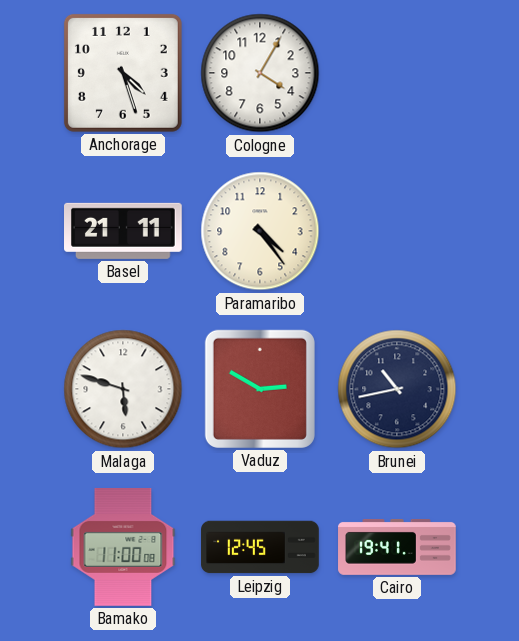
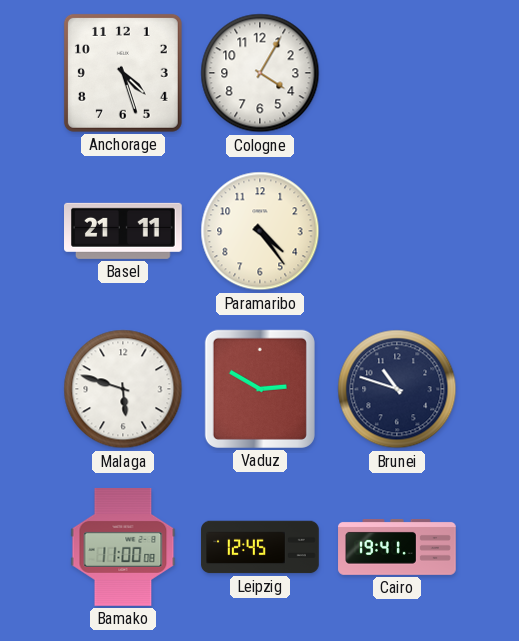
Brunei: 10:43 -> 10:48
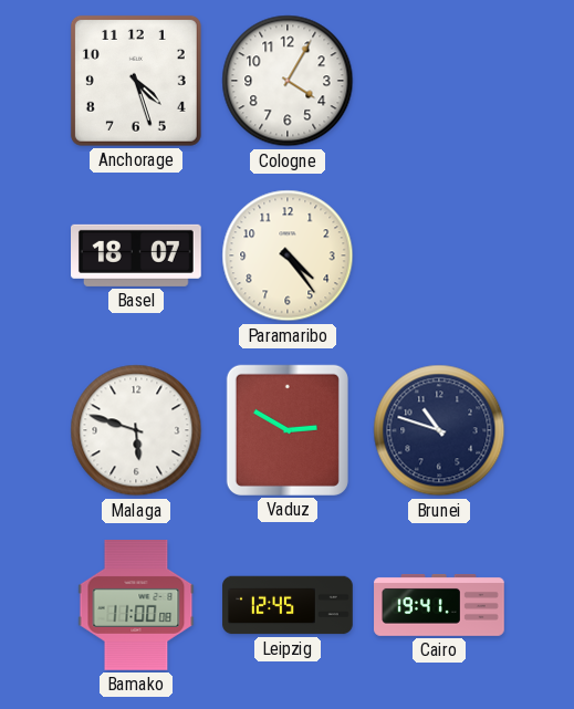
Basel: 21:11 -> 18:07
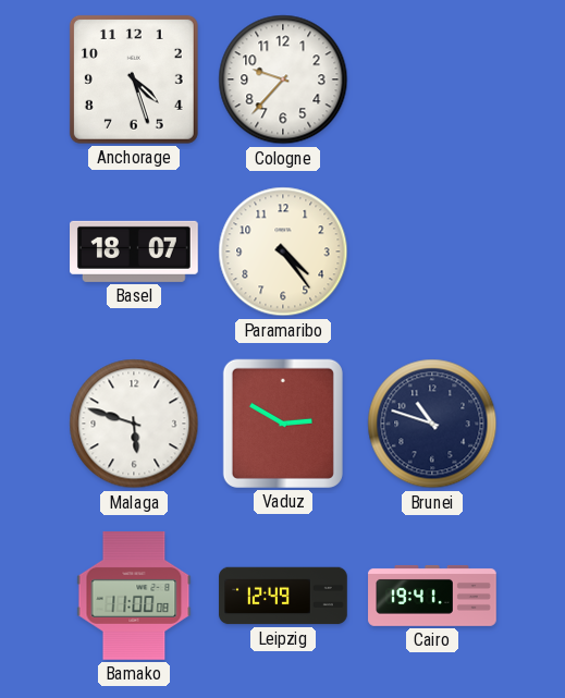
Cologne: 4:05 -> 9:37
Leipzig: 12:45 -> 12:49
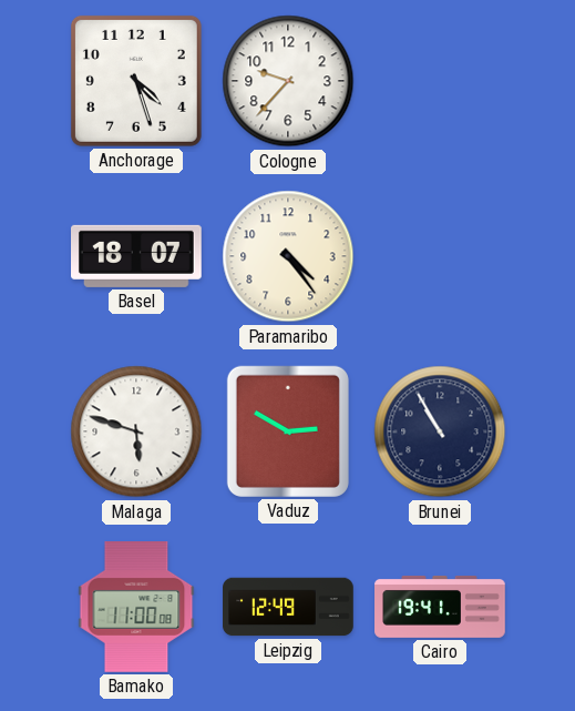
Brunei: 10:48 -> 10:55
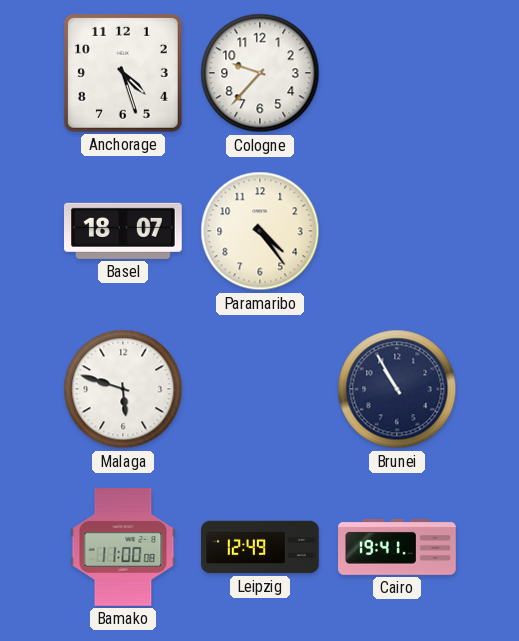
Vaduz: 2:50 -> none
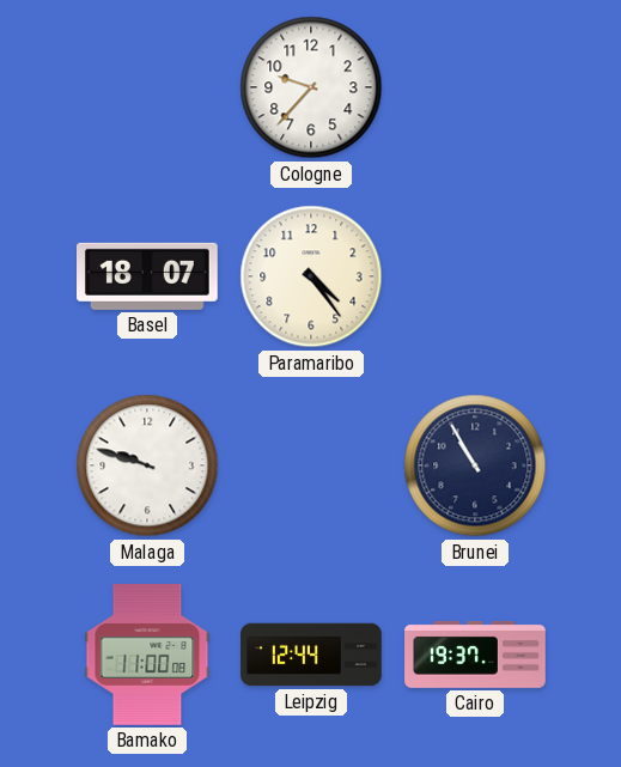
Anchorage: 4:27 -> none
Malaga: 5:48 -> 9:48
Leipzig: 12:49 -> 12:44
Cairo: 19:41 -> 19:37
